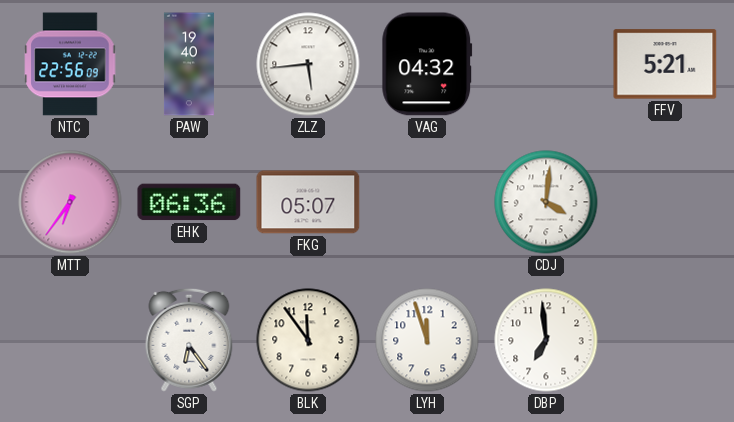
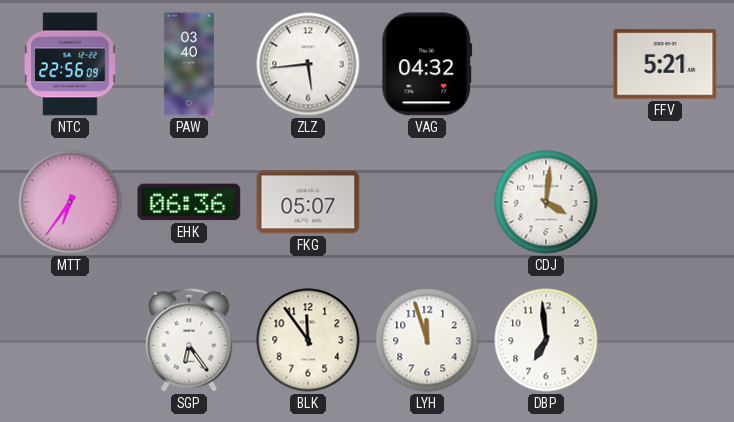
PAW: 19:40 -> 03:40
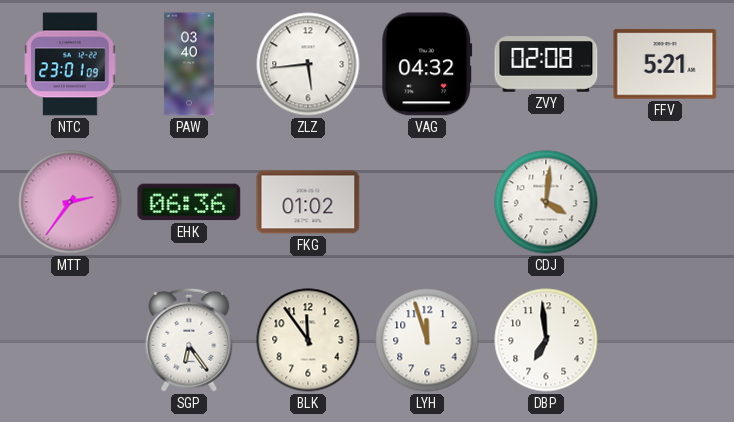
NTC: 22:56 -> 23:01
ZVY: none -> 02:08
MTT: 6:36 -> 2:36
FKG: 05:07 -> 01:02
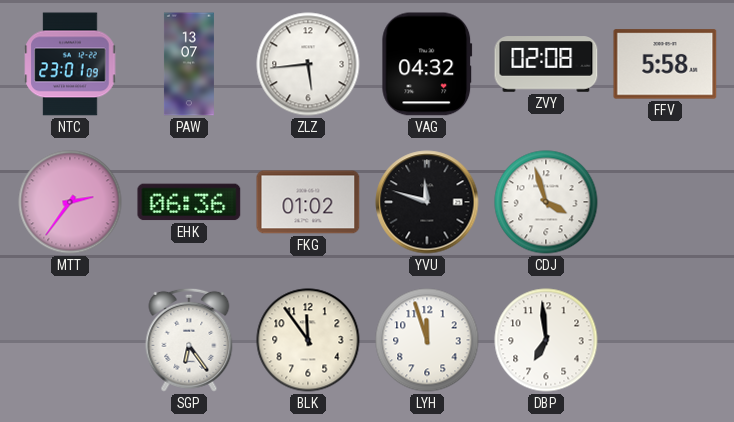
PAW: 03:40 -> 13:07
FFV: 5:21 -> 5:58
YVU: none -> 11:48
CDJ: 4:01 -> 3:57
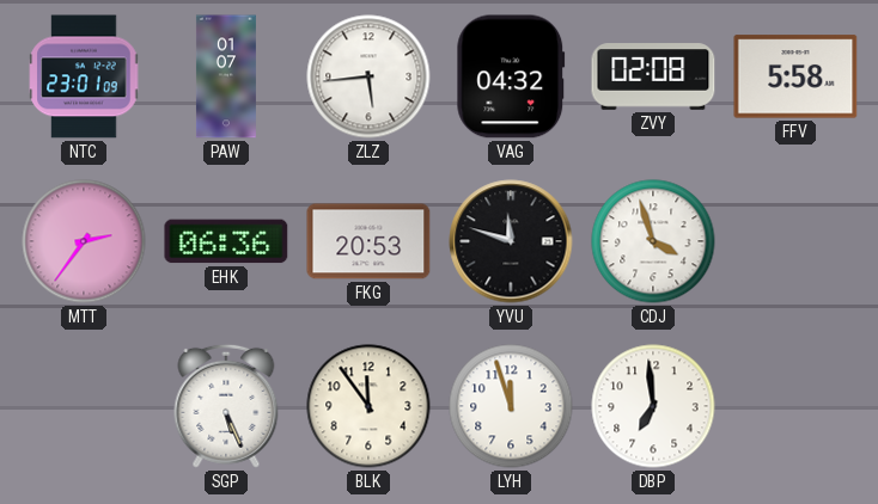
PAW: 13:07 -> 01:07
FKG: 01:02 -> 20:53
SGP: 6:24 -> 5:26
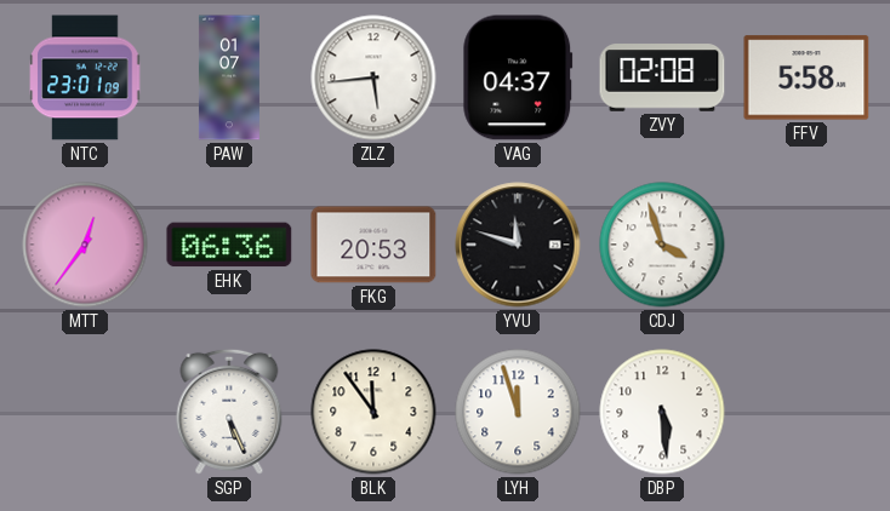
VAG: 04:32 -> 04:37
MTT: 2:36 -> 12:36
DBP: 6:59 -> 5:29
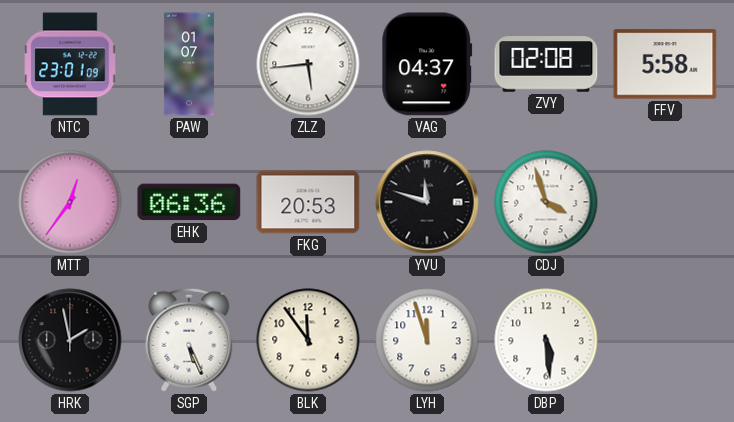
HRK: none -> 1:58
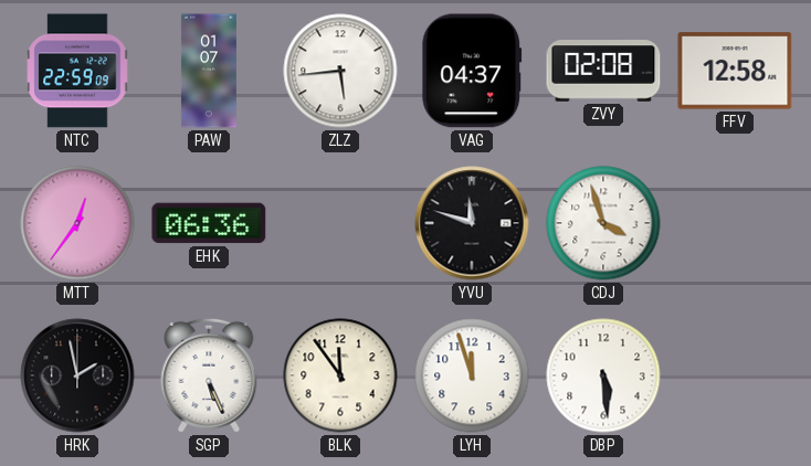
NTC: 23:01 -> 22:59
FFV: 5:58 -> 12:58
FKG: 20:53 -> none
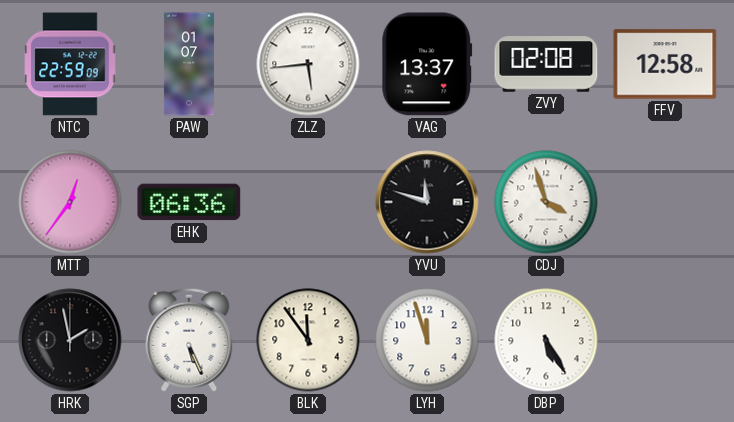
VAG: 04:37 -> 13:37
DBP: 5:29 -> 5:25
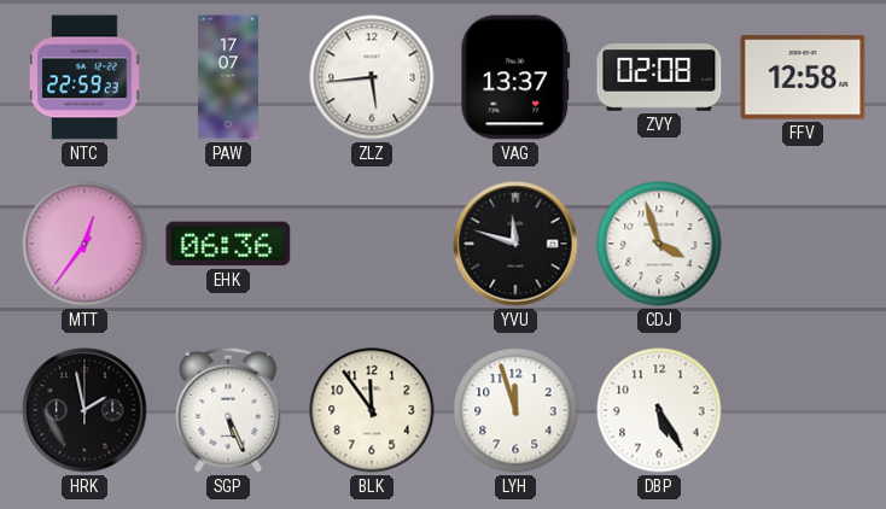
NTC: 22:59:09 -> 22:59:23
PAW: 01:07 -> 17:07
